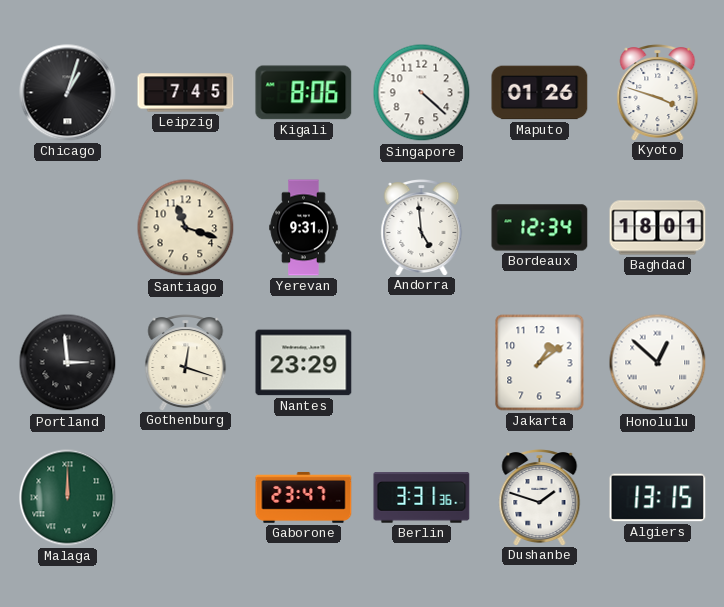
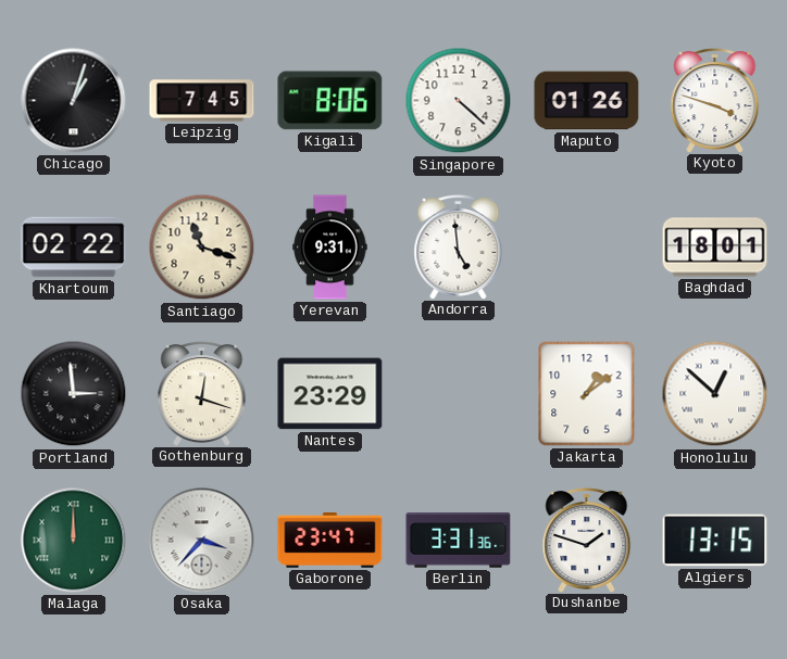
Khartoum: none -> 02:22
Bordeaux: 12:34 -> none
Osaka: none -> 3:37
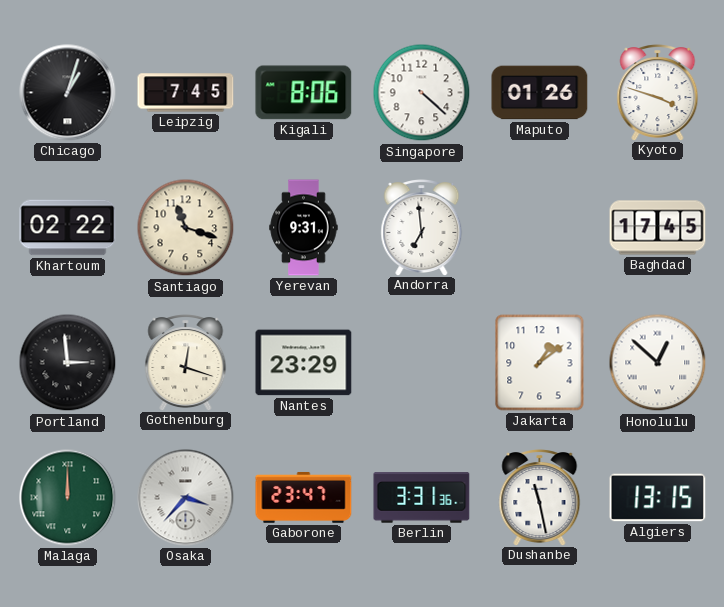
Andorra: 4:59 -> 6:59
Baghdad: 18:01 -> 17:45
Dushanbe: 1:48 -> 11:28
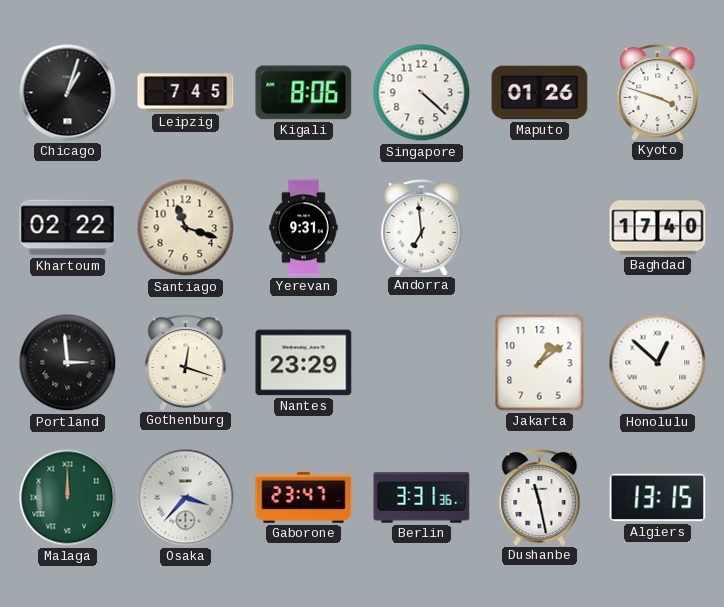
Baghdad: 17:45 -> 17:40
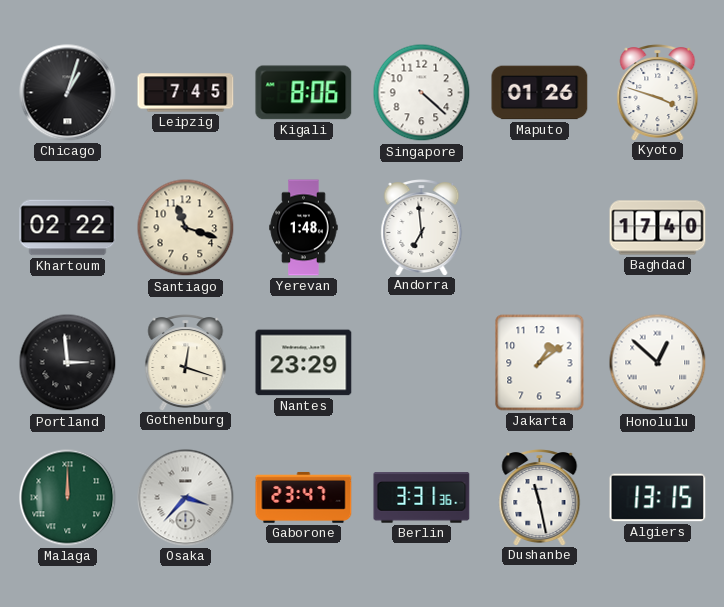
Yerevan: 9:31 -> 1:48
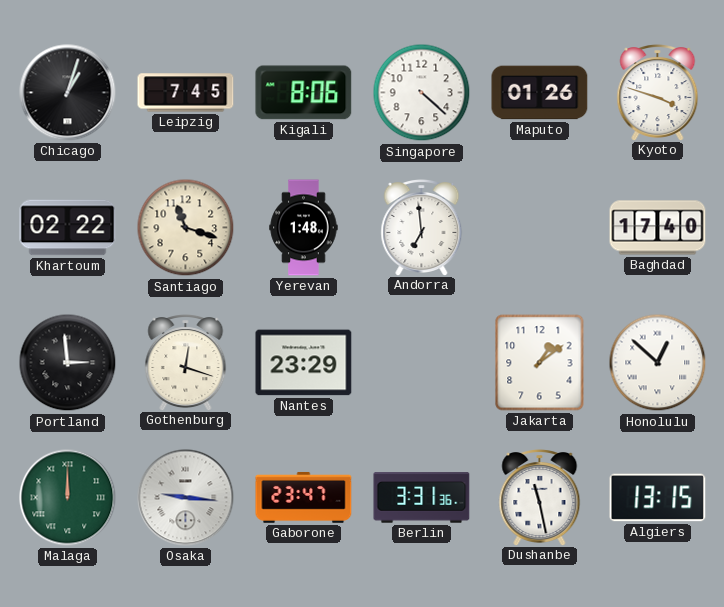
Osaka: 3:37 -> 9:16
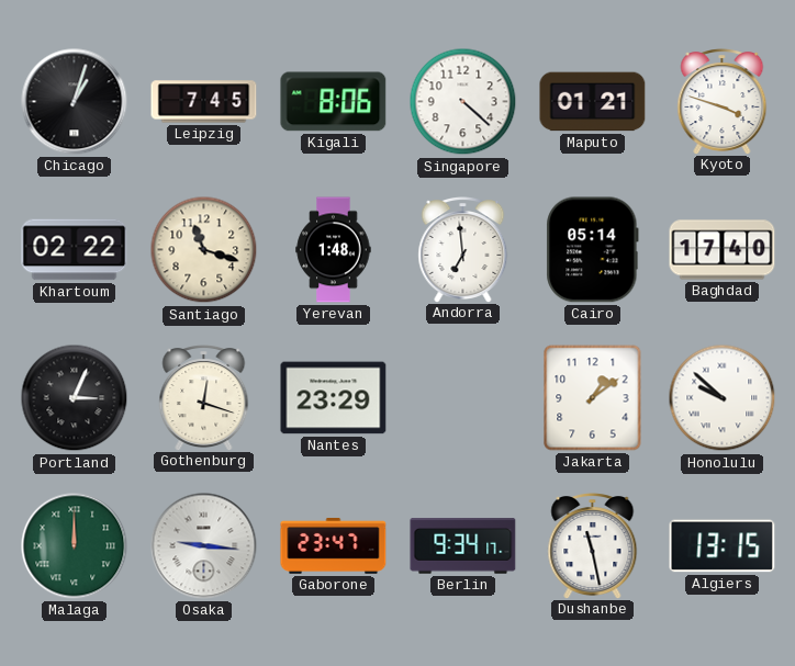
Maputo: 01:26 -> 01:21
Cairo: none -> 05:14
Portland: 2:59 -> 3:04
Honolulu: 12:52 -> 9:52
Berlin: 3:31 -> 9:34
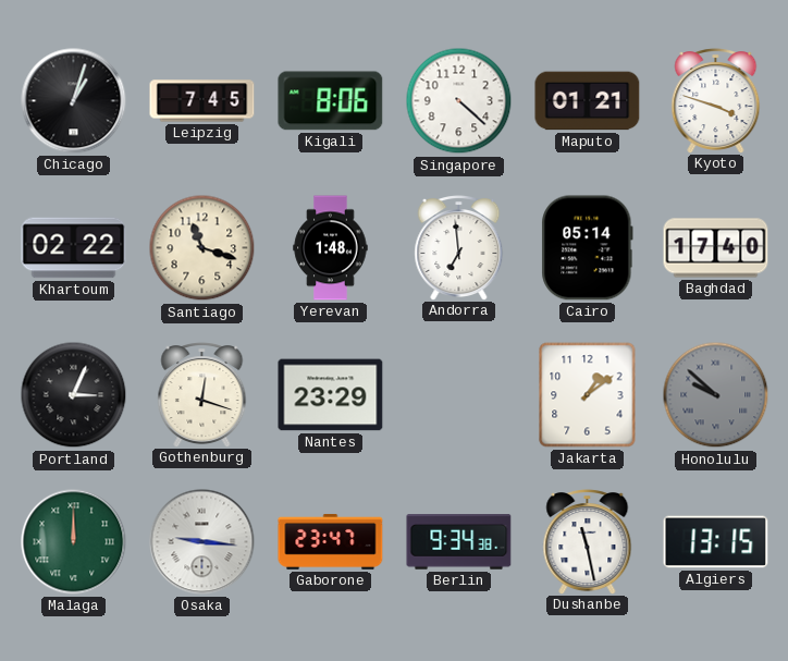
Honolulu dial: white -> grey
Berlin: 9:34:17 -> 9:34:38
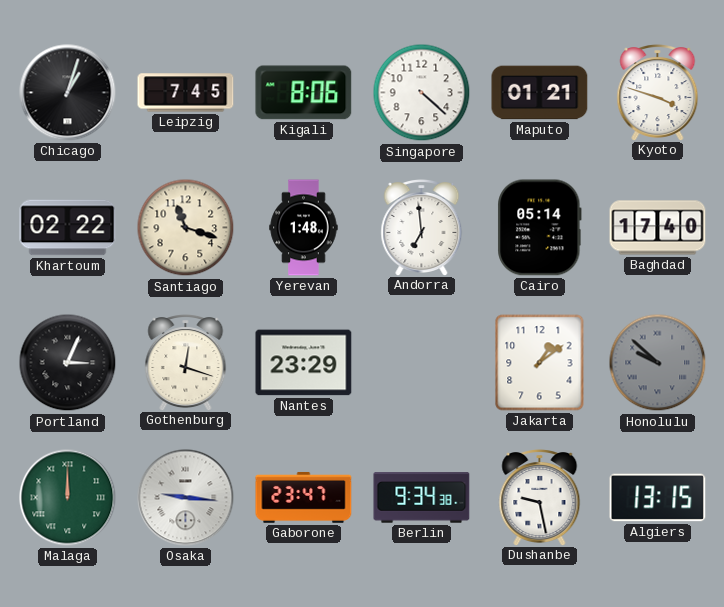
Dushanbe: 11:28 -> 9:28
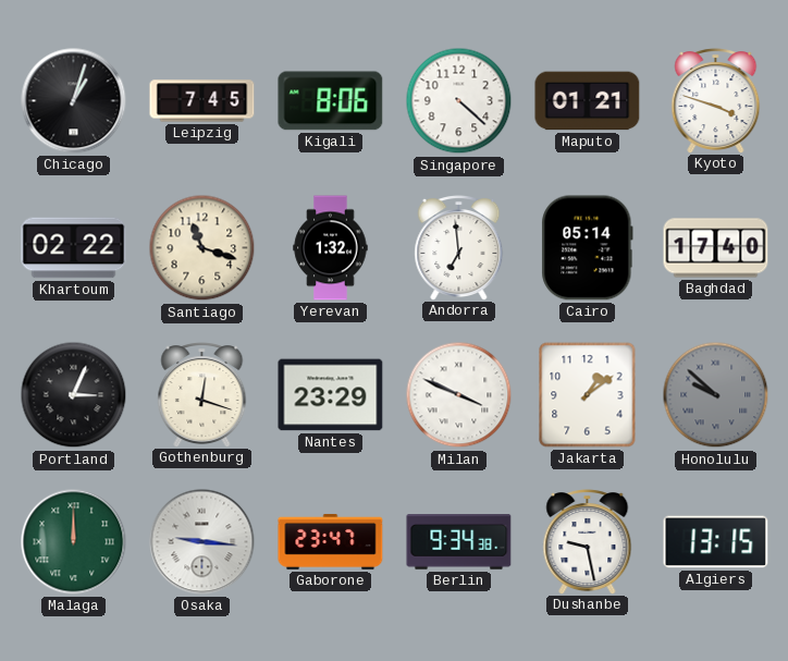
Yerevan: 1:48 -> 1:32
Milan: none -> 3:49
